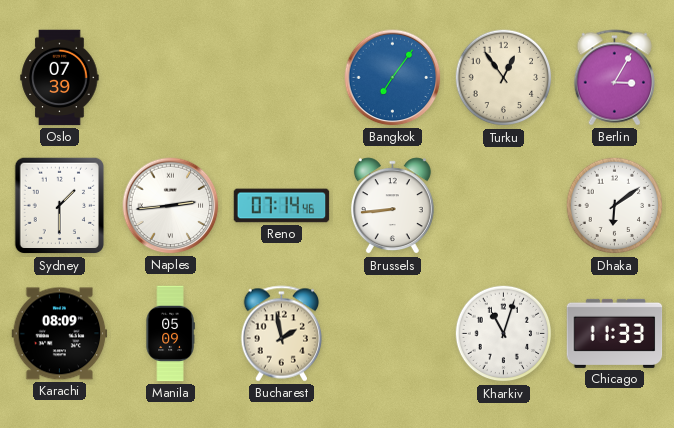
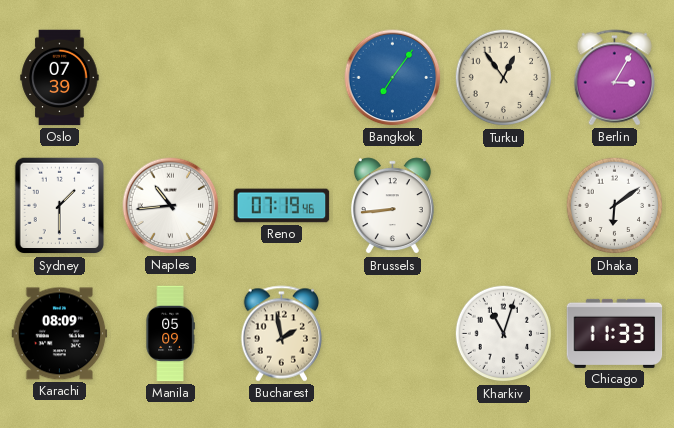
Naples: 2:44 -> 10:44
Reno: 07:14 -> 07:19
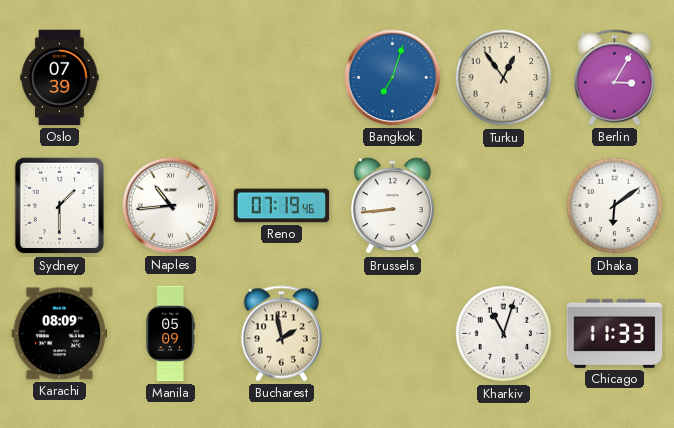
Bangkok: 7:06 -> 7:03
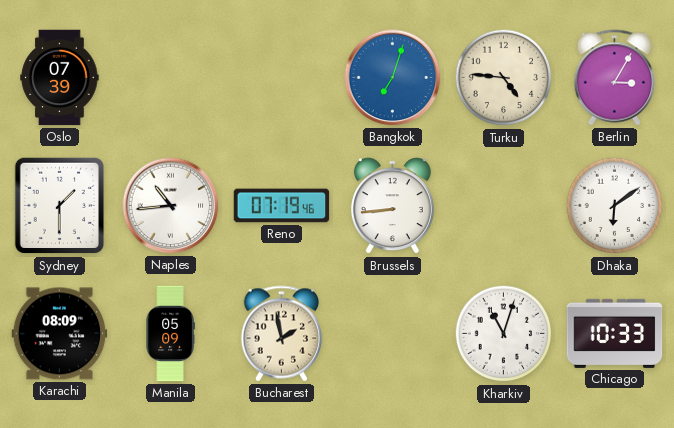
Turku: 12:54 -> 4:46
Chicago: 11:33 -> 10:33
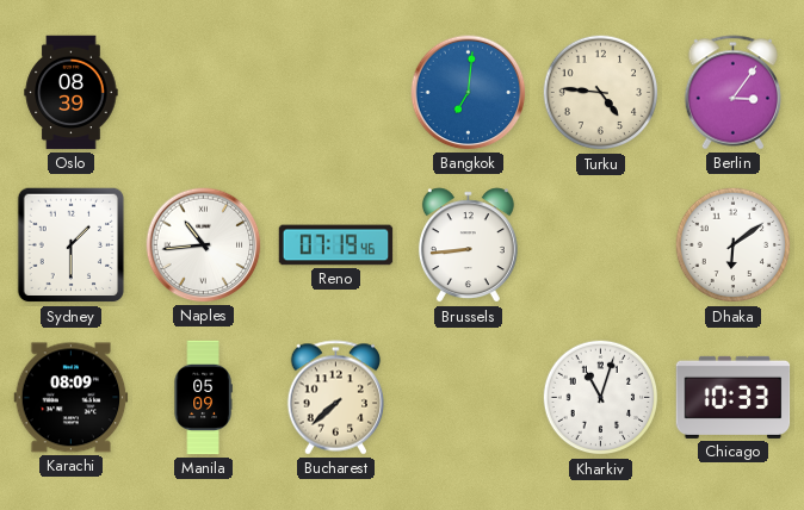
Oslo: 07:39 -> 08:39
Bangkok: 7:03 -> 7:01
Berlin: 3:05 -> 3:06
Bucharest: 1:58 -> 7:38
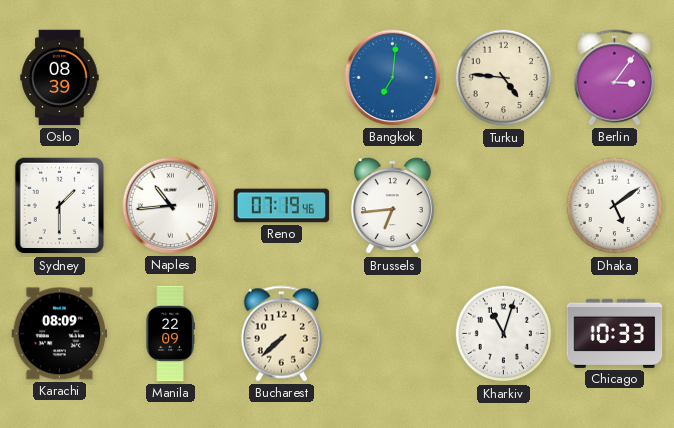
Brussels: 8:44 -> 6:44
Dhaka: 6:09 -> 5:09
Manila: 05:09 -> 22:09
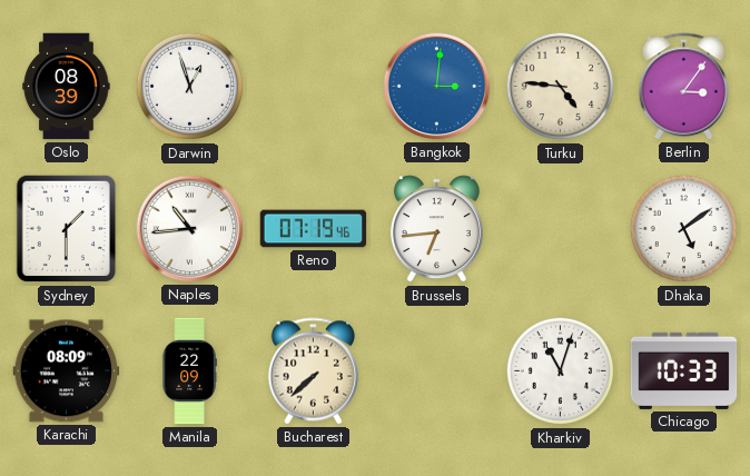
Darwin: none -> 12:57
Bangkok: 7:01 -> 3:01
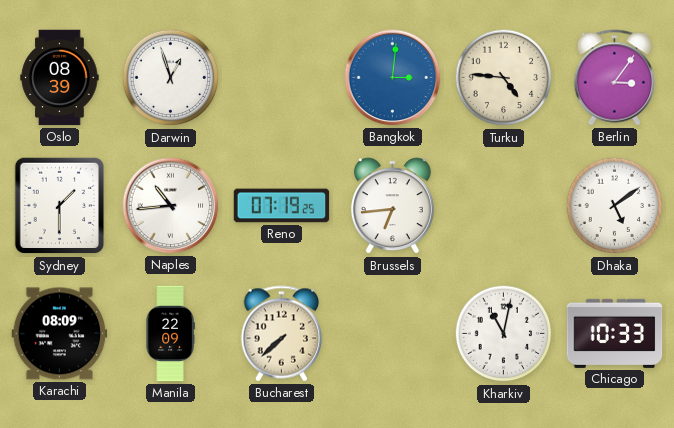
Reno: 07:19:46 -> 07:19:25
Kharkiv: 11:03 -> 11:02
